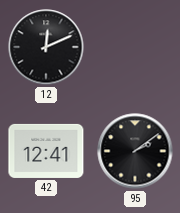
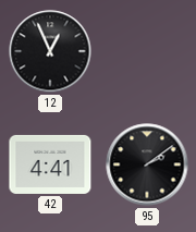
12: 12:11 -> 12:56
42: 12:41 -> 4:41
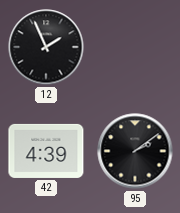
12: 12:56 -> 1:56
42: 4:41 -> 4:39
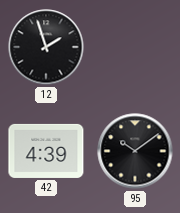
12: 1:56 -> 1:57
95: 2:09 -> 10:09
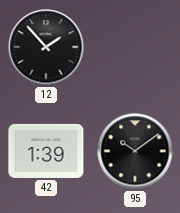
12: 1:57 -> 1:53
42: 4:39 -> 1:39
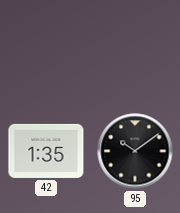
12: 1:53 -> none
42: 1:39 -> 1:35
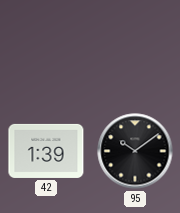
42: 1:35 -> 1:39
